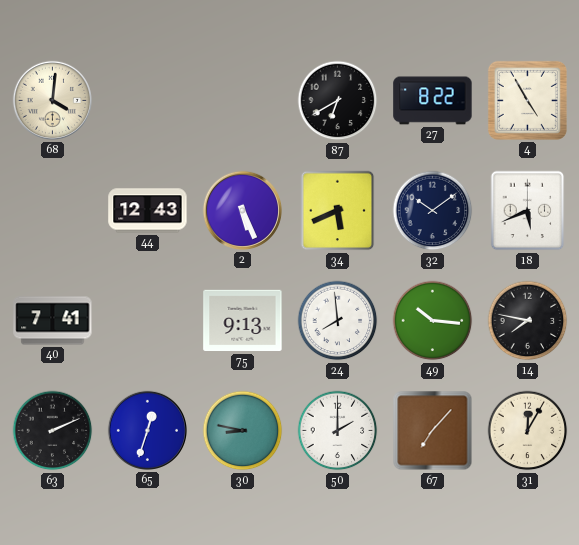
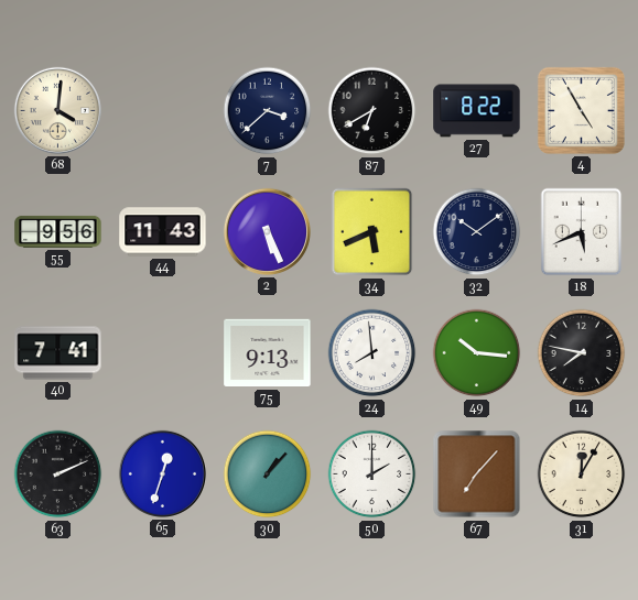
7: none -> 3:38
55: none -> 9:56
44: 12:43 -> 11:43
30: 8:47 -> 1:07
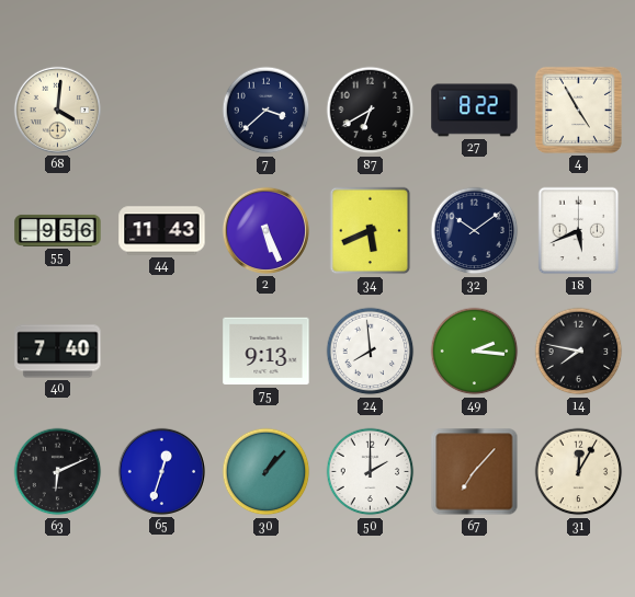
40: 7:41 -> 7:40
49: 10:16 -> 2:16
63: 2:11 -> 6:11
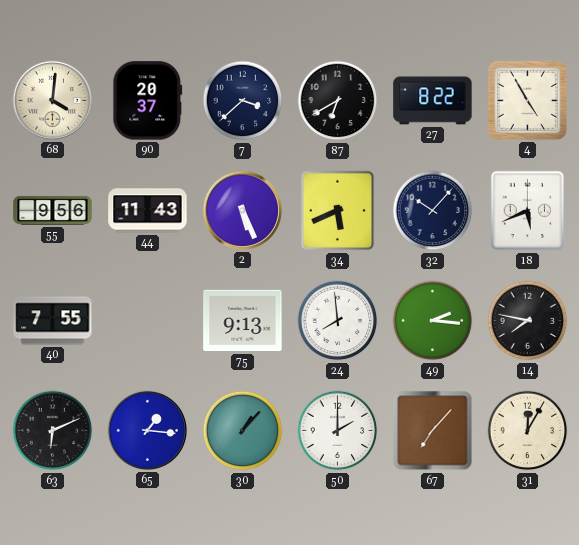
90: none -> 20:37
32: 10:09 -> 10:07
40: 7:40 -> 7:55
65: 12:33 -> 1:16
